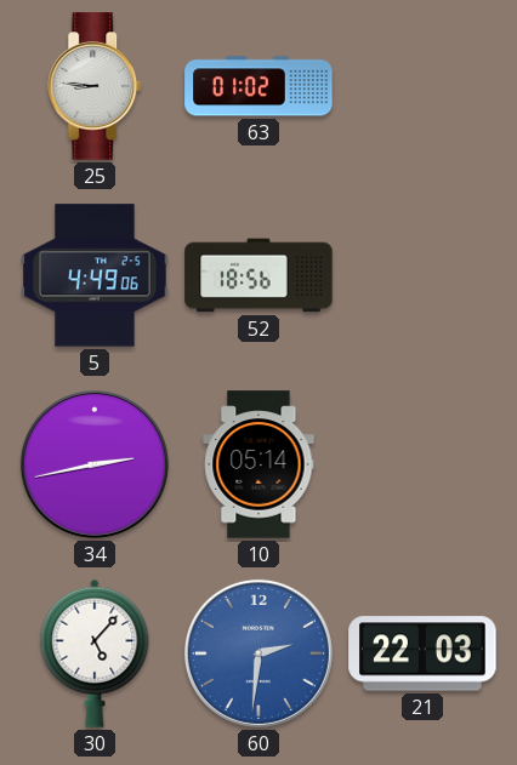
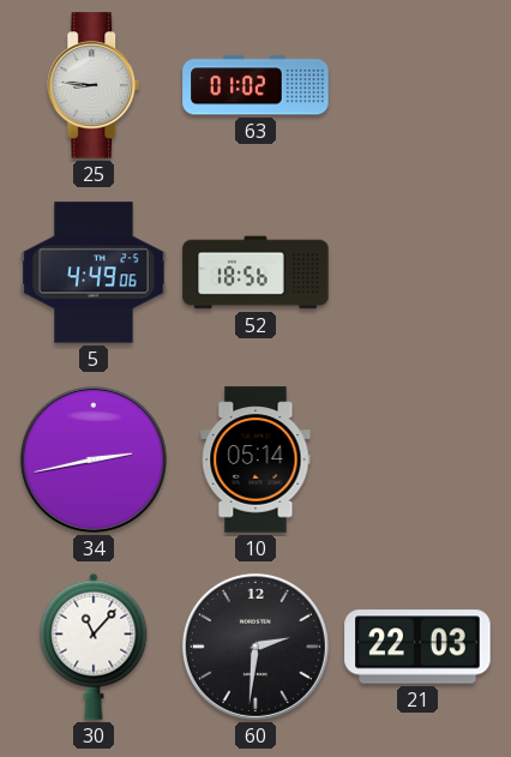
30: 5:07 -> 11:07
60 dial: blue -> black
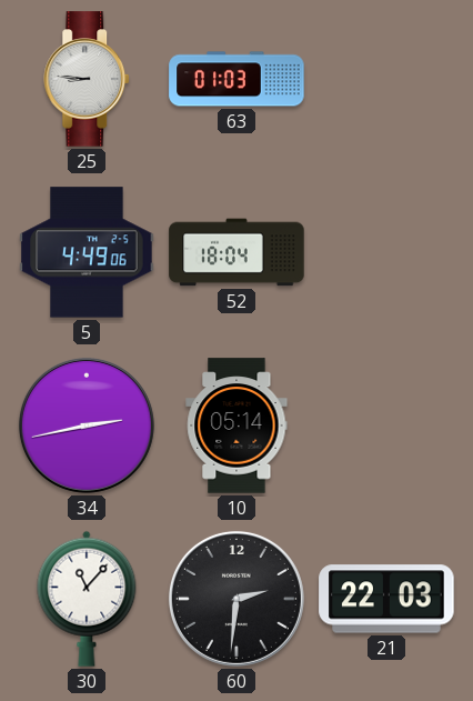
63: 01:02 -> 01:03
52: 18:56 -> 18:04
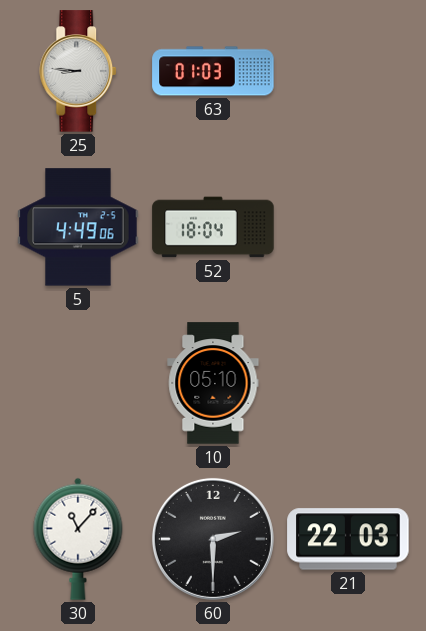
34: 2:43 -> none
10: 05:14 -> 05:10
60: 2:31 -> 2:30
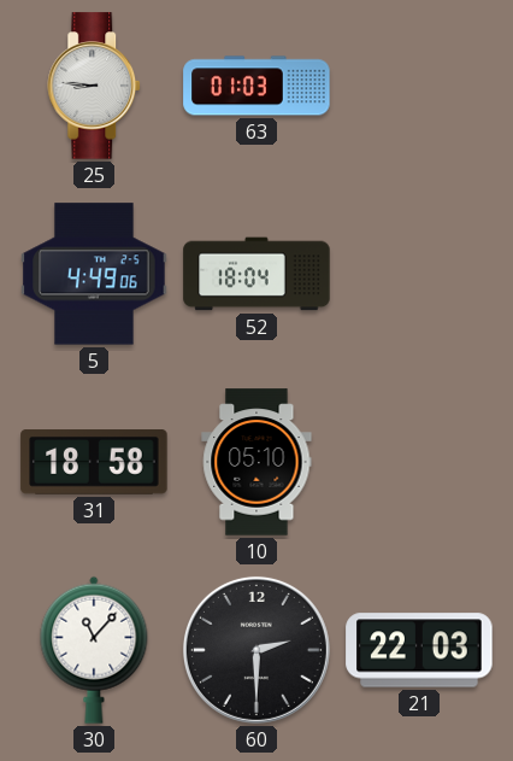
31: none -> 18:58
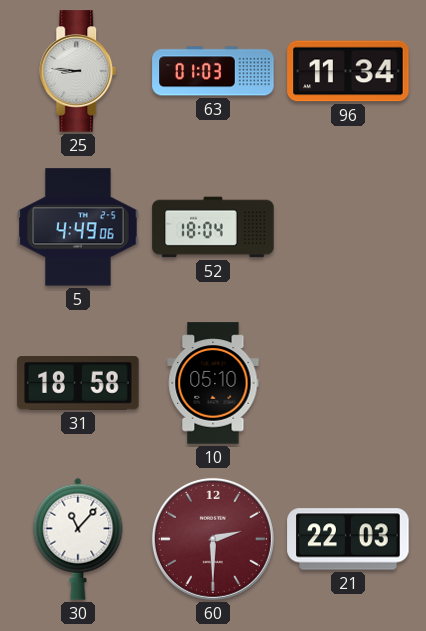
96: none -> 11:34
60 dial: black -> burgundy
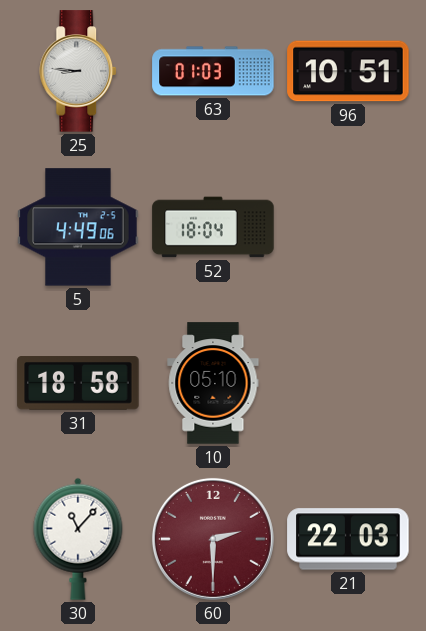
96: 11:34 -> 10:51
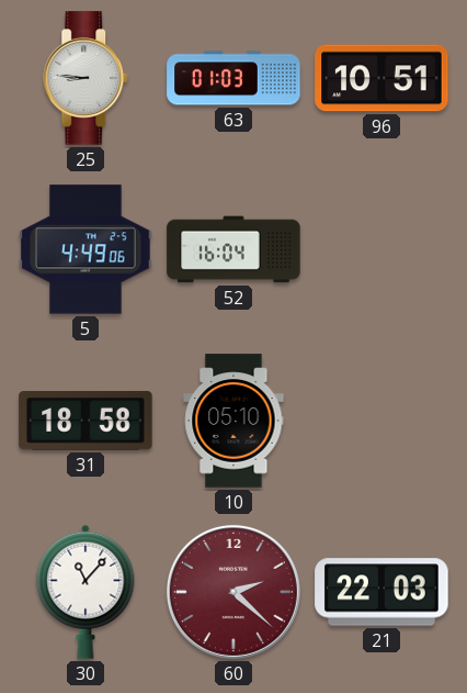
52: 18:04 -> 16:04
60: 2:30 -> 2:22
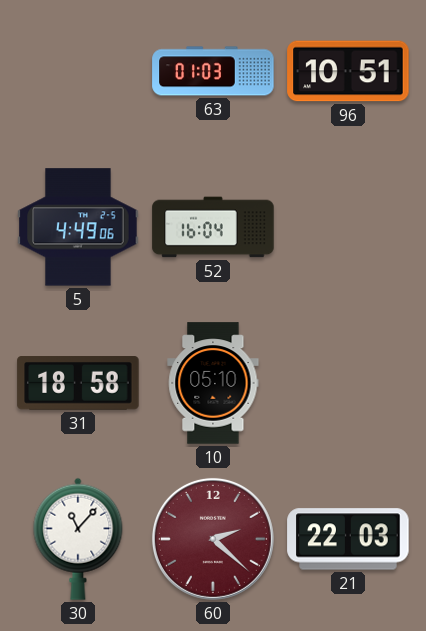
25: 8:46 -> none
